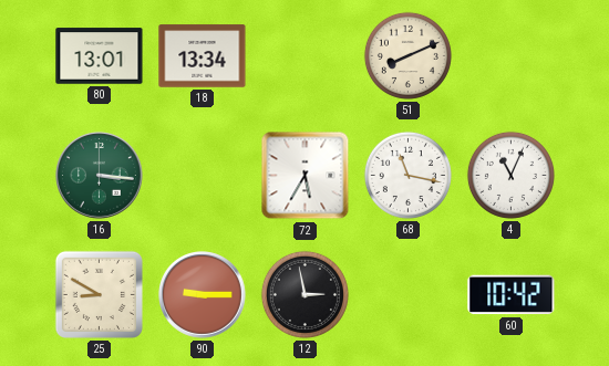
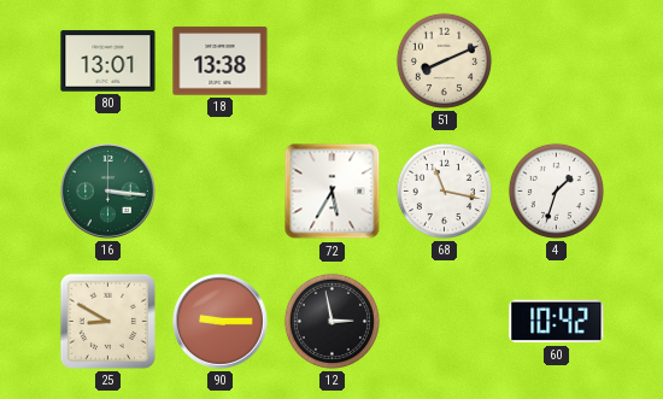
18: 13:34 -> 13:38
4: 11:04 -> 1:33
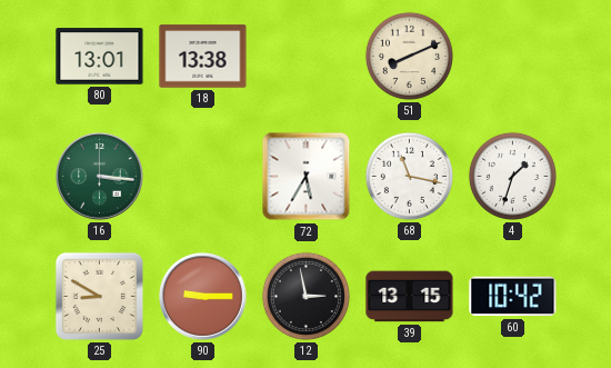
39: none -> 13:15
